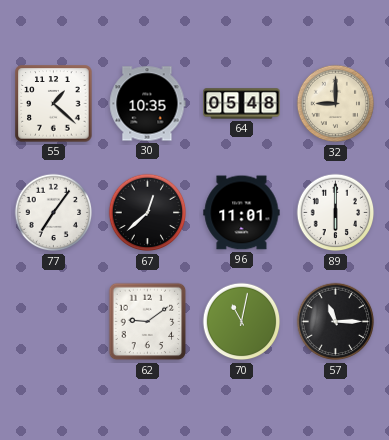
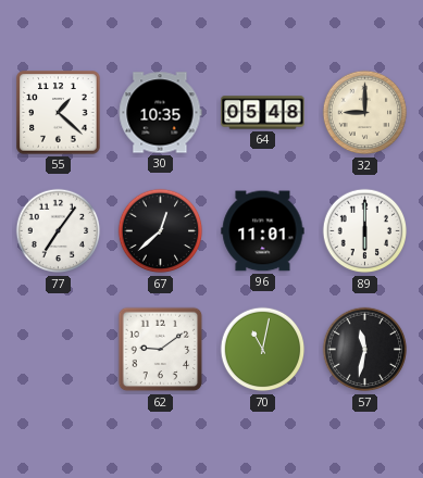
57: 11:15 -> 11:32
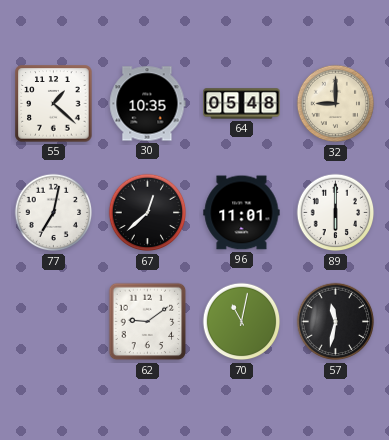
77: 7:06 -> 7:02
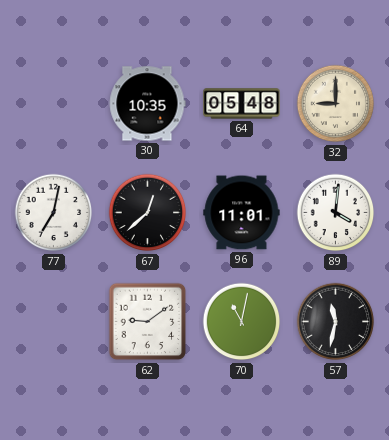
55: 1:22 -> none
89: 6:00 -> 4:01
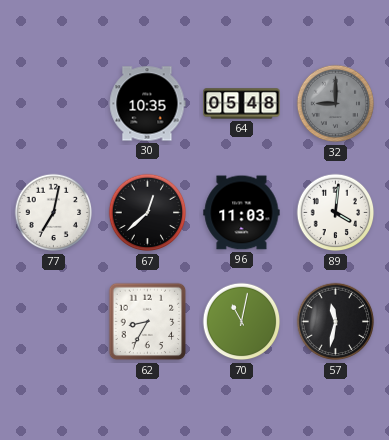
32 dial: cream -> grey
96: 11:01 -> 11:03
62: 9:09 -> 8:35
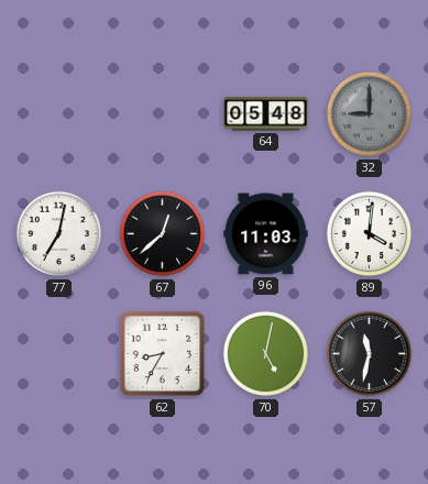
30: 10:35 -> none
70: 11:02 -> 5:02
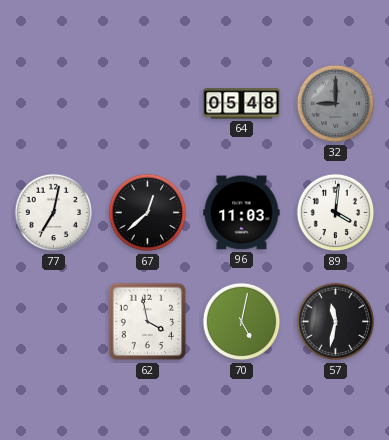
62: 8:35 -> 3:58
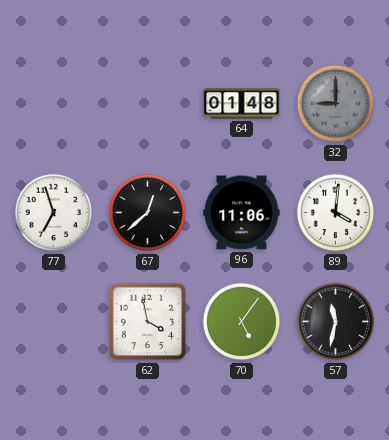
64: 05:48 -> 01:48
77: 7:02 -> 6:57
96: 11:03 -> 11:06
70: 5:02 -> 5:06
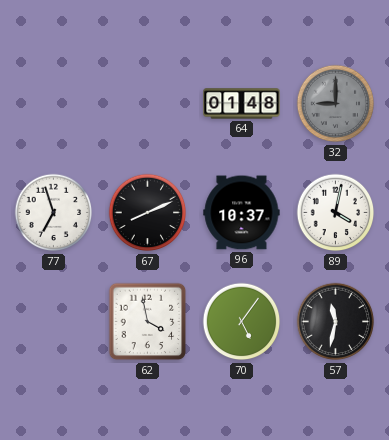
67: 12:38 -> 8:11
96: 11:06 -> 10:37
89: 4:01 -> 4:02
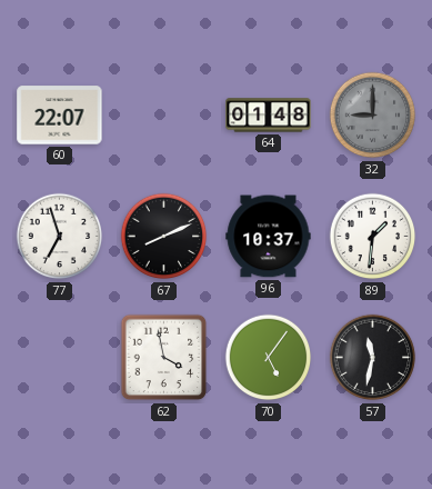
60: none -> 22:07
89: 4:02 -> 1:31
